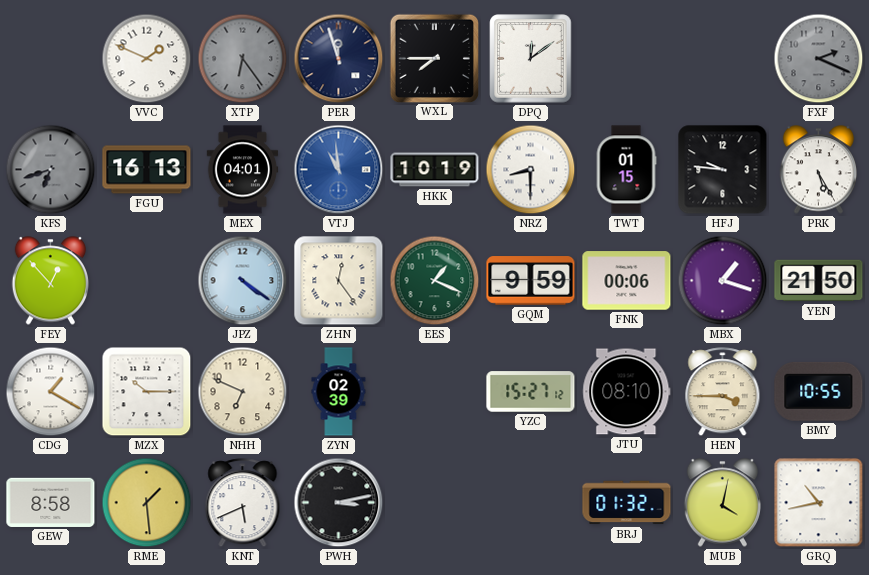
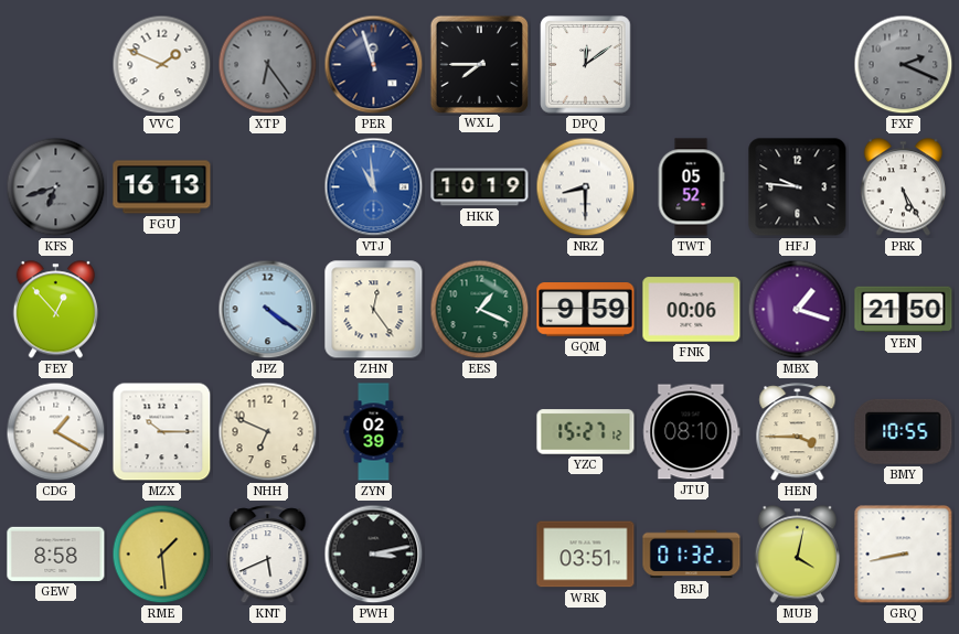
MEX: 04:01 -> none
TWT: 01:15 -> 05:52
WRK: none -> 03:51
GRQ: 10:43 -> 8:43
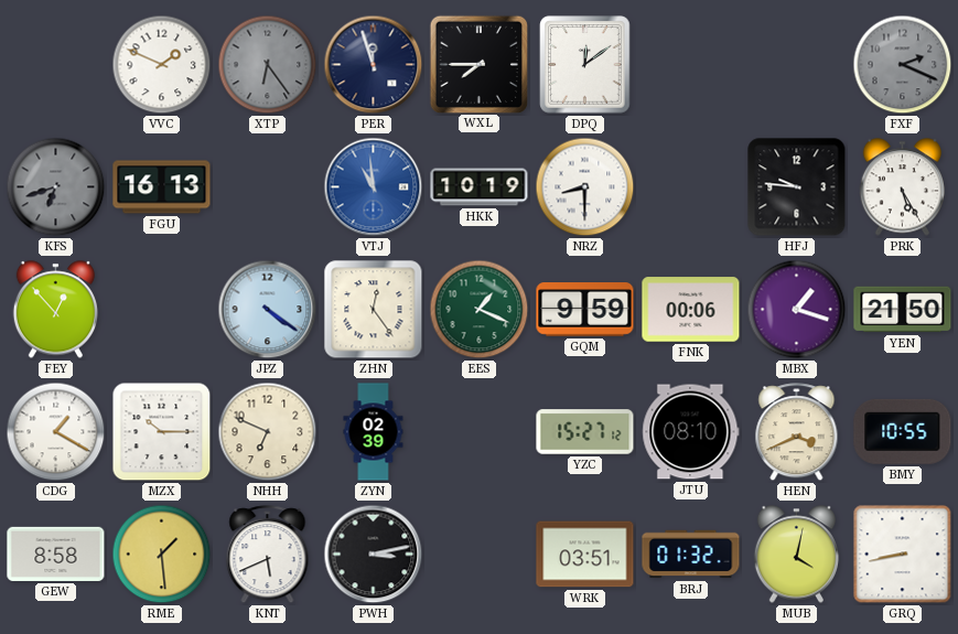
TWT: 05:52 -> none
HEN: 3:45 -> 3:41
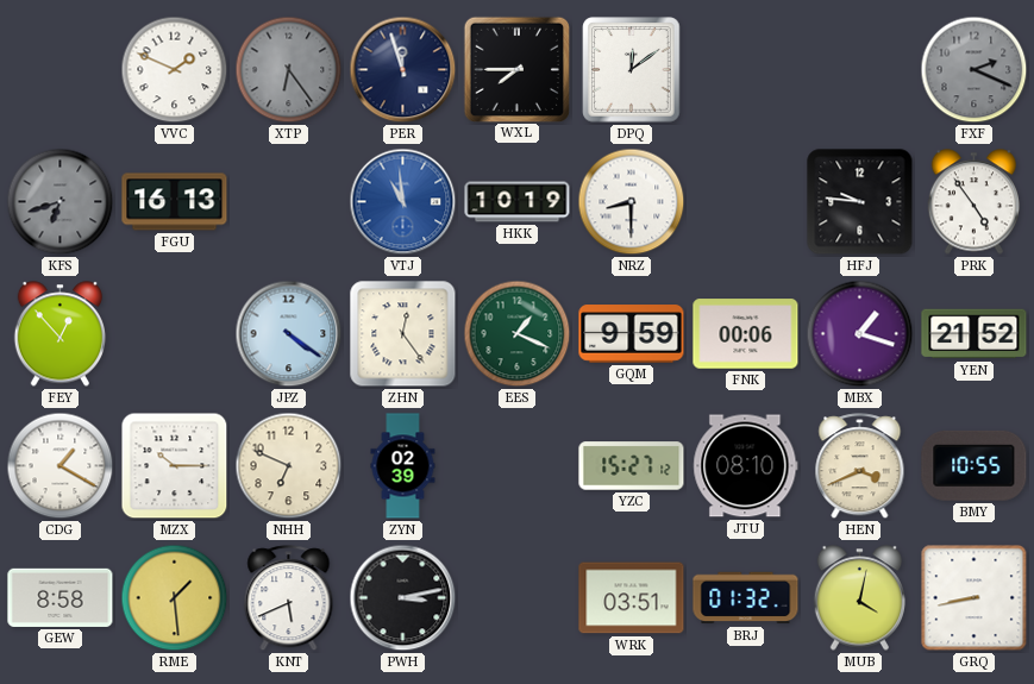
PRK: 5:25 -> 4:54
YEN: 21:50 -> 21:52
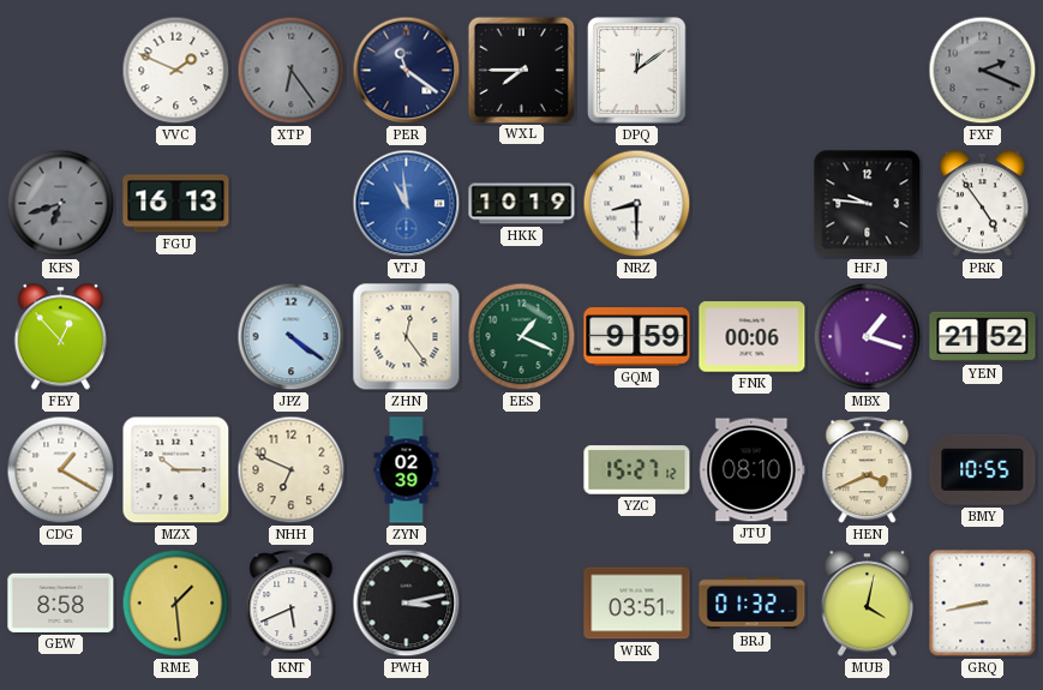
PER: 11:57 -> 11:21
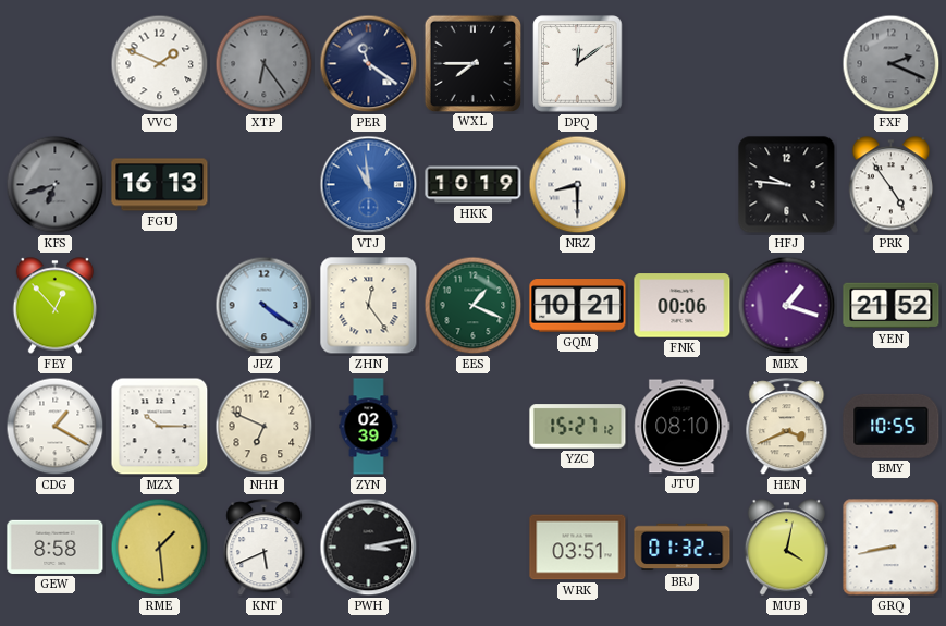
GQM: 9:59 -> 10:21
